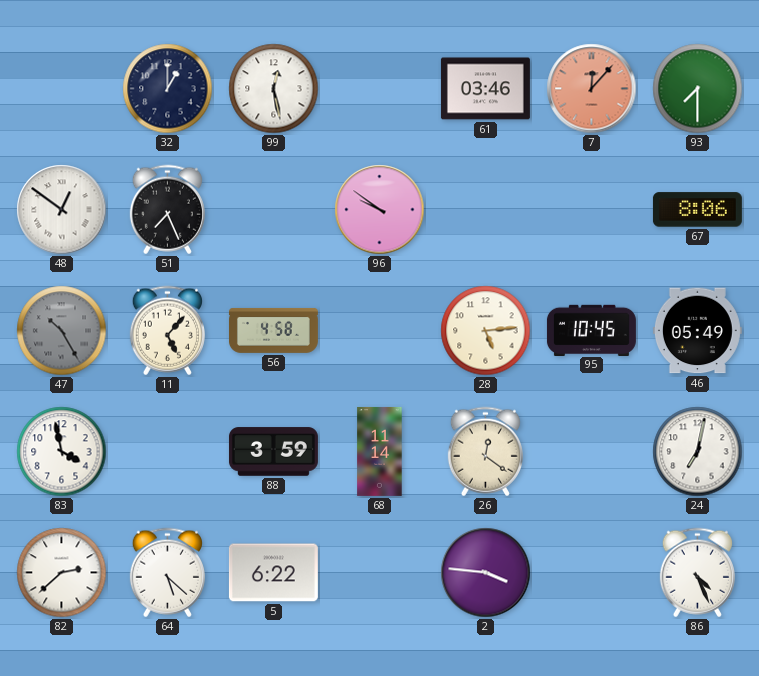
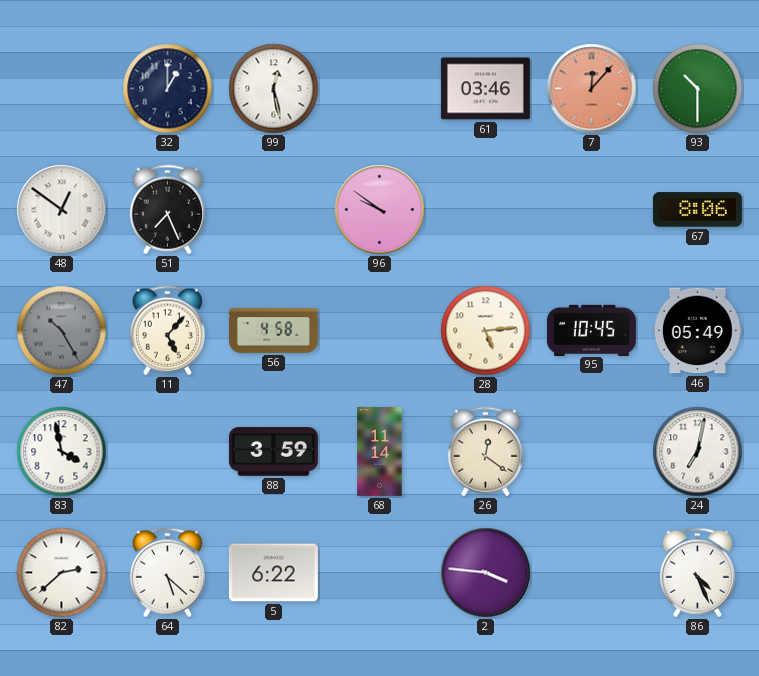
93: 7:30 -> 10:30
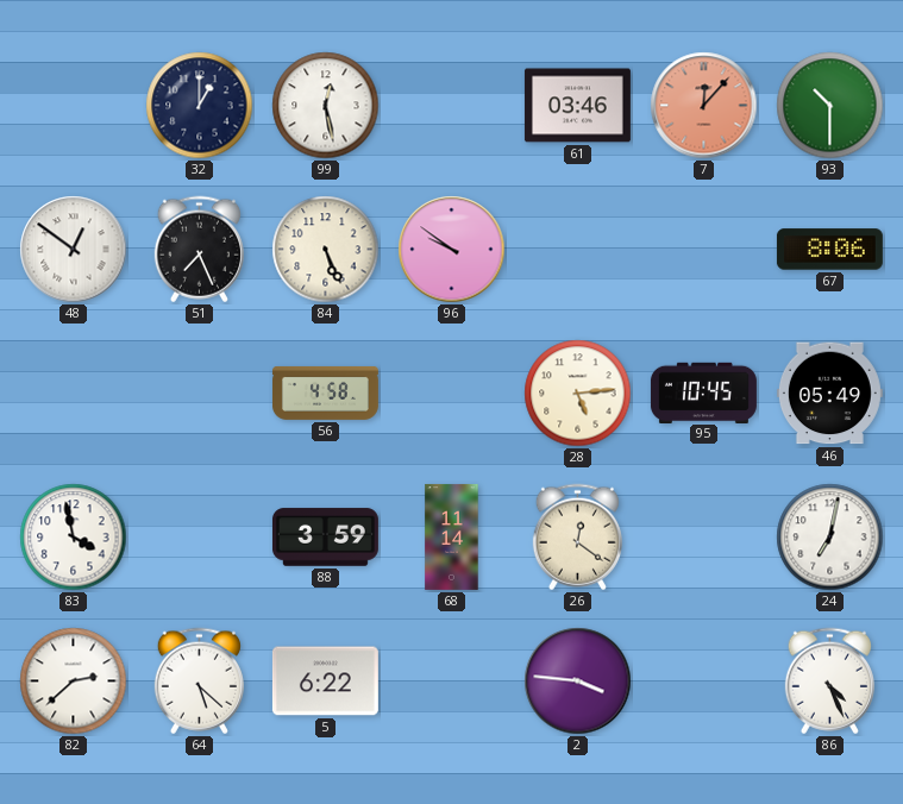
84: none -> 5:26
47: 10:25 -> none
11: 5:07 -> none
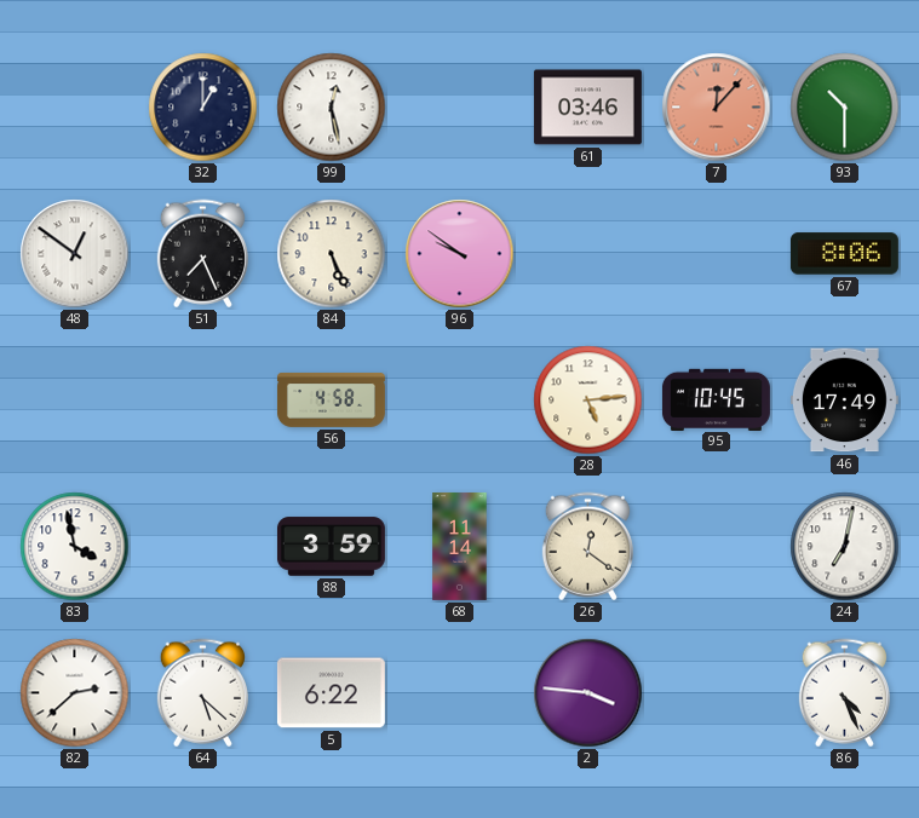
46: 05:49 -> 17:49
